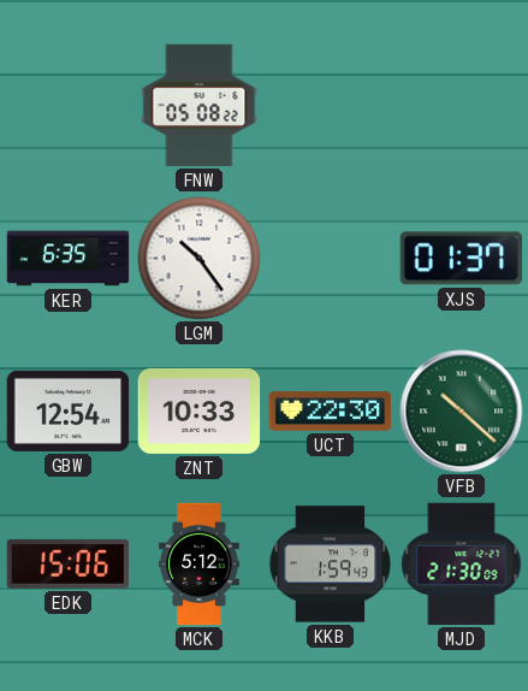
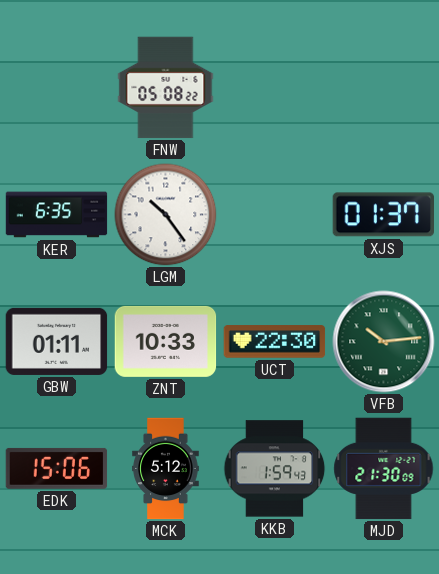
GBW: 12:54 -> 01:11
VFB: 10:22 -> 10:14
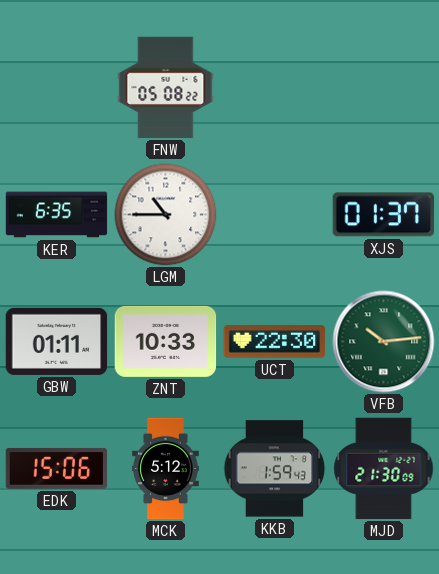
LGM: 10:24 -> 10:45
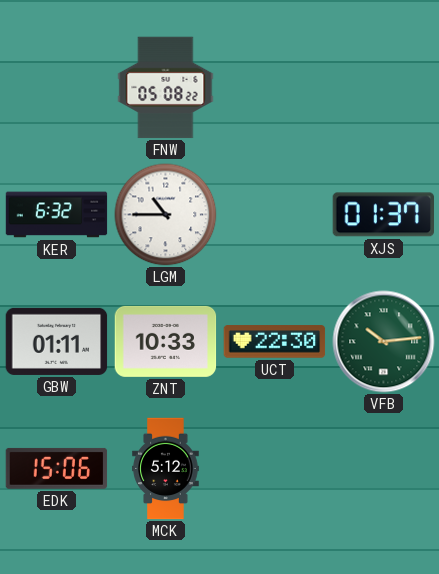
KER: 6:35 -> 6:32
KKB: 1:59 -> none
MJD: 21:30 -> none
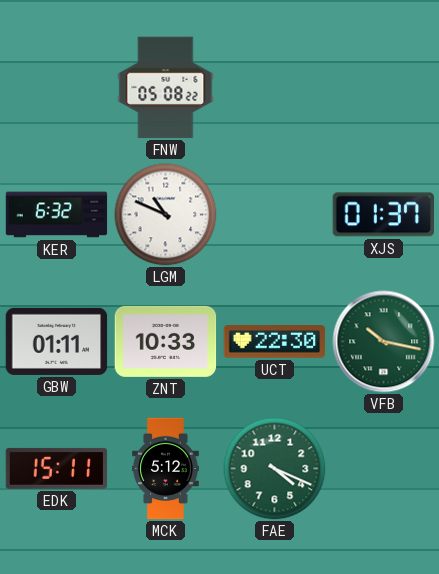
LGM: 10:45 -> 10:49
VFB: 10:14 -> 10:17
EDK: 15:06 -> 15:11
FAE: none -> 4:19
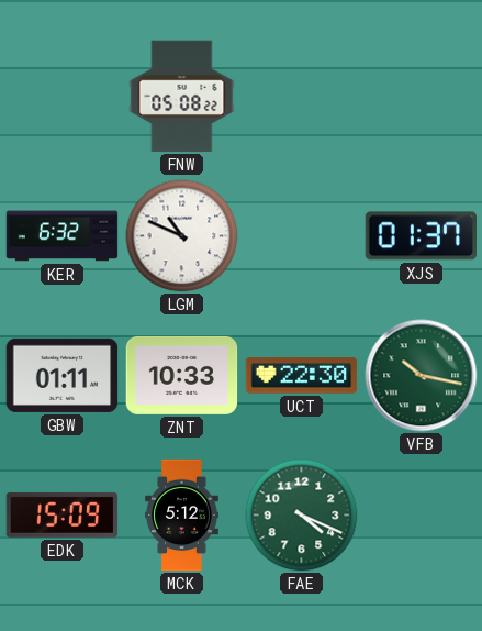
EDK: 15:11 -> 15:09
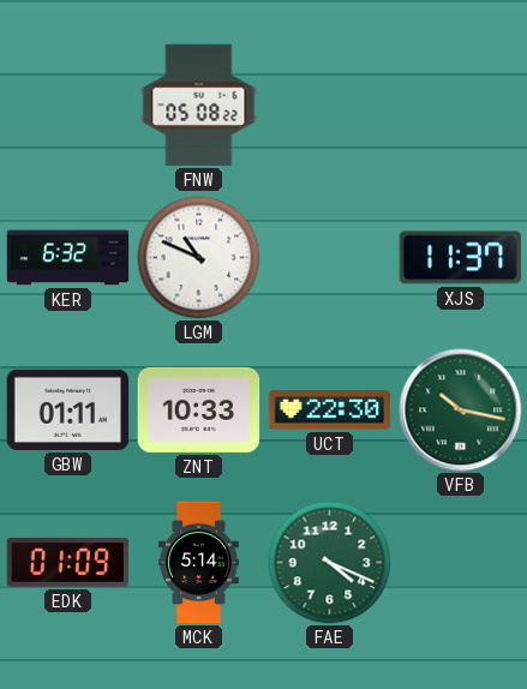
XJS: 01:37 -> 11:37
EDK: 15:09 -> 01:09
MCK: 5:12 -> 5:14
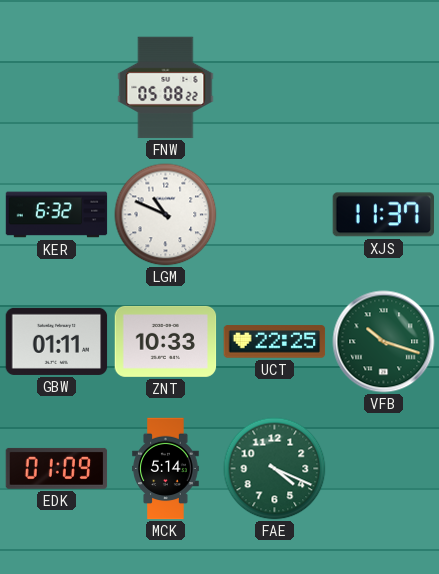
UCT: 22:30 -> 22:25
VFB: 10:17 -> 10:18
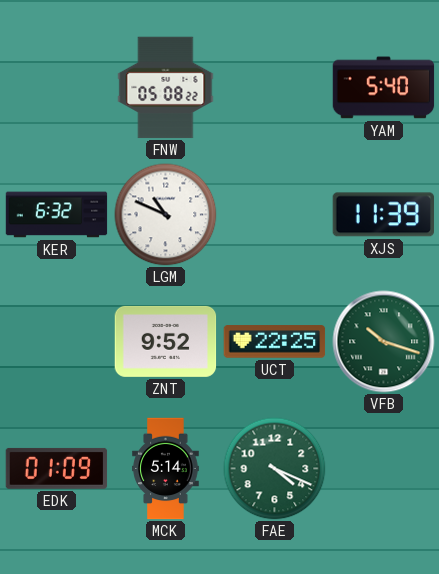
YAM: none -> 5:40
XJS: 11:37 -> 11:39
GBW: 01:11 -> none
ZNT: 10:33 -> 9:52
